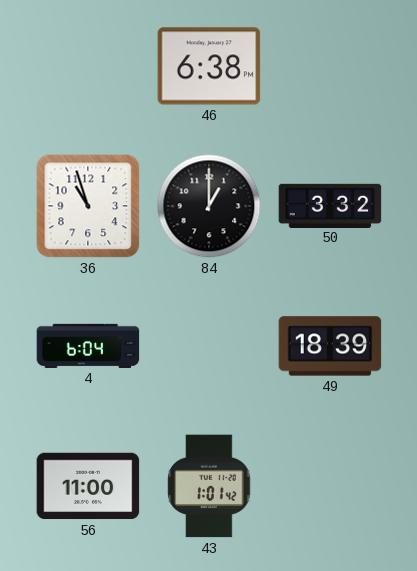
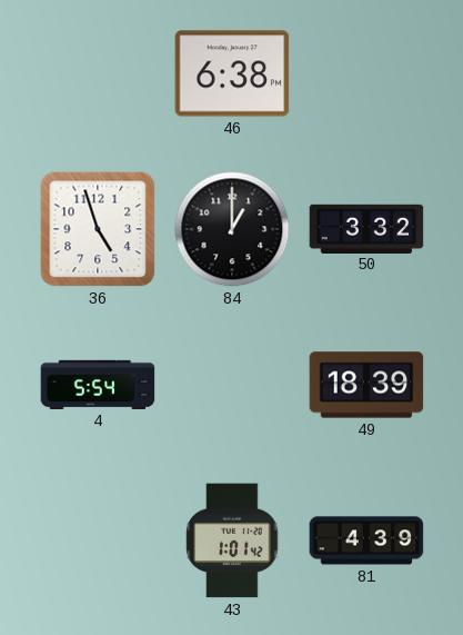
36: 10:57 -> 4:57
4: 6:04 -> 5:54
56: 11:00 -> none
81: none -> 4:39
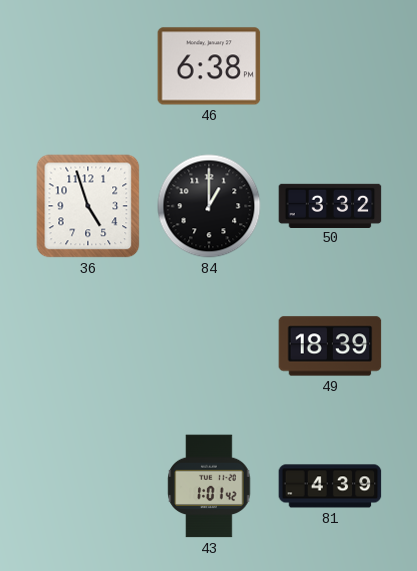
4: 5:54 -> none
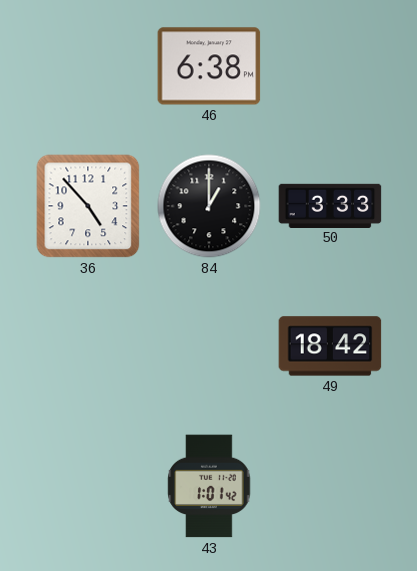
36: 4:57 -> 4:53
50: 3:32 -> 3:33
49: 18:39 -> 18:42
81: 4:39 -> none
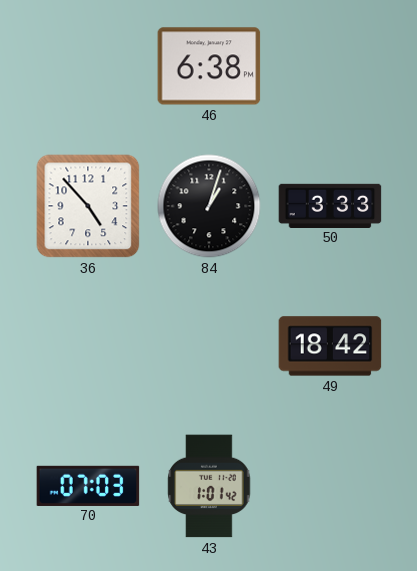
84: 1:00 -> 1:03
70: none -> 07:03
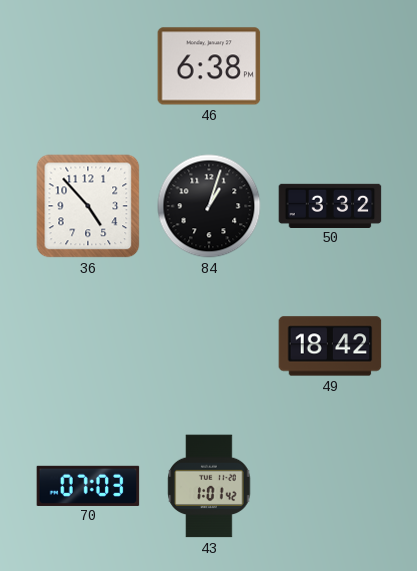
50: 3:33 -> 3:32
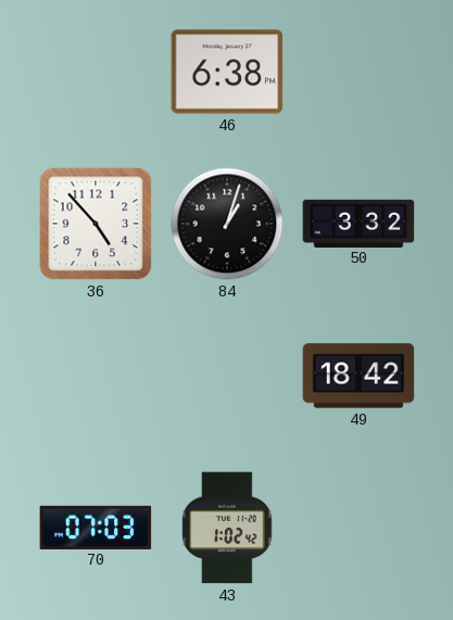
43: 1:01 -> 1:02
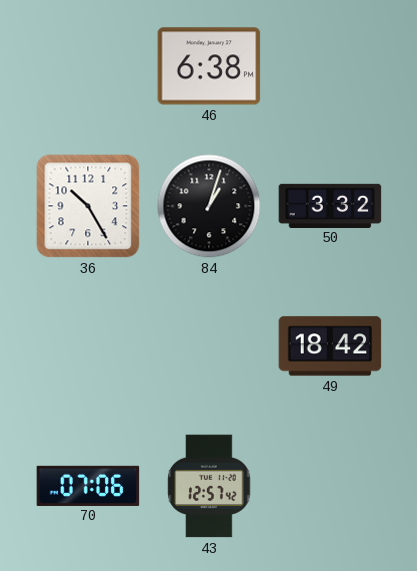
36: 4:53 -> 10:25
70: 07:03 -> 07:06
43: 1:02 -> 12:57
